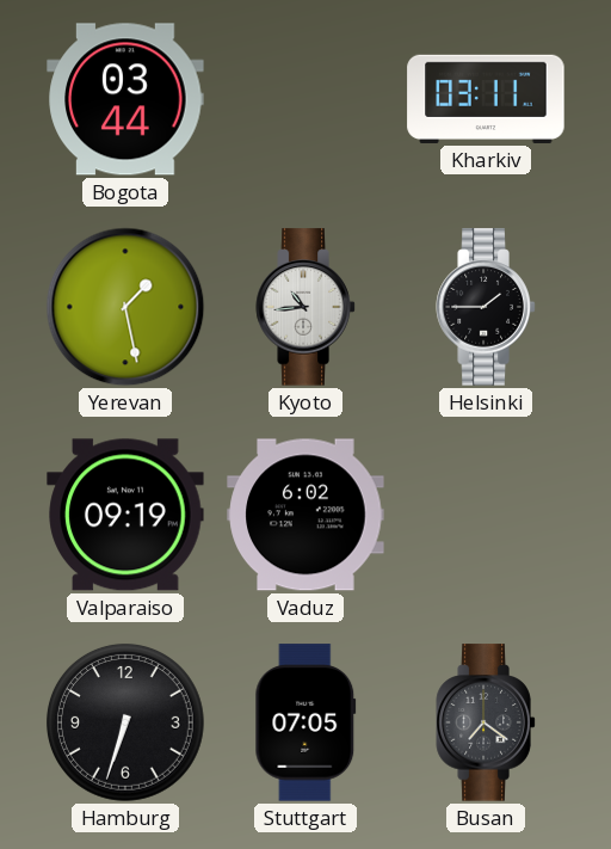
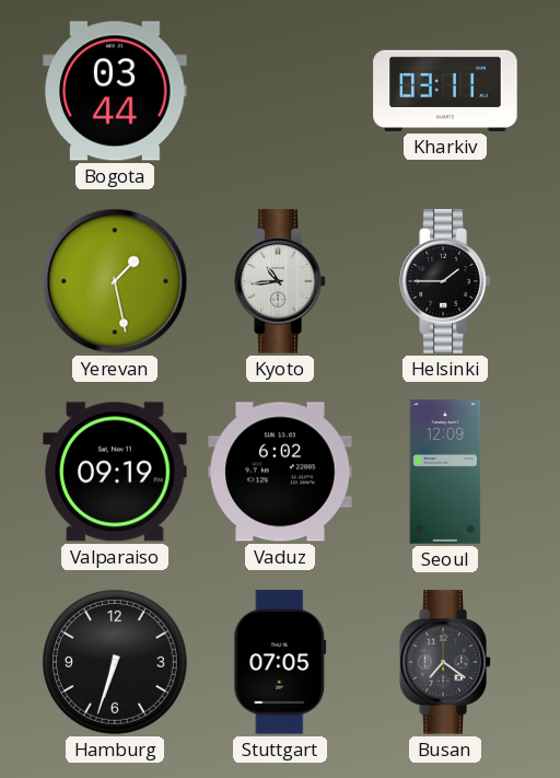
Seoul: none -> 12:09
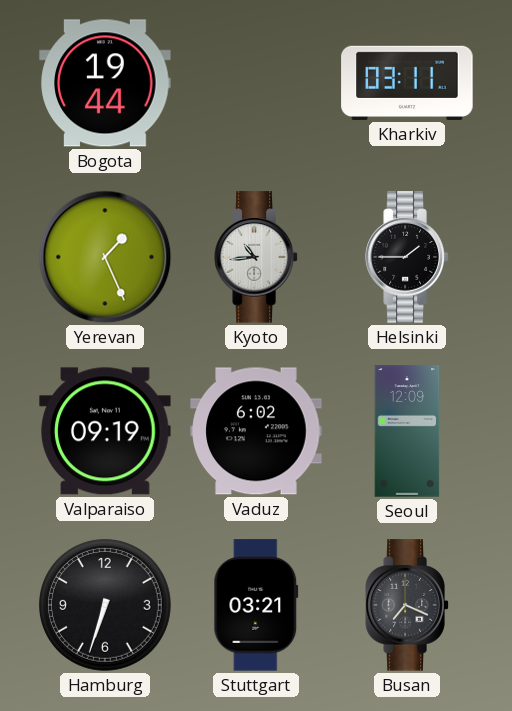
Bogota: 03:44 -> 19:44
Yerevan: 1:28 -> 1:26
Stuttgart: 07:05 -> 03:21
Busan: 7:21 -> 7:19
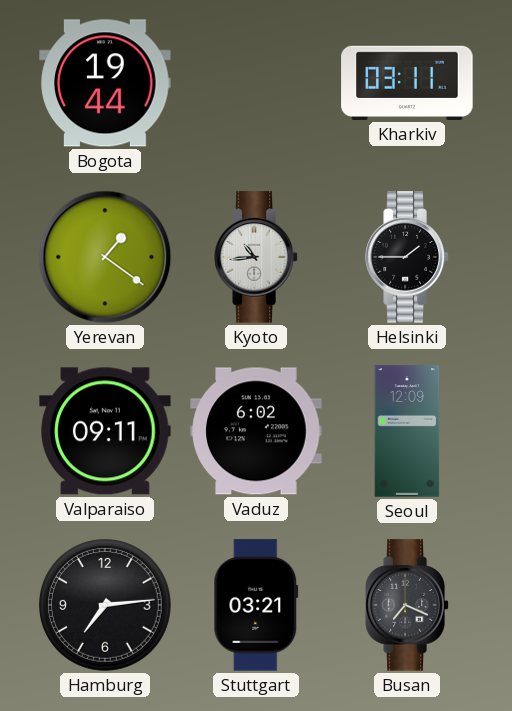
Yerevan: 1:26 -> 1:21
Valparaiso: 09:19 -> 09:11
Hamburg: 6:33 -> 7:14
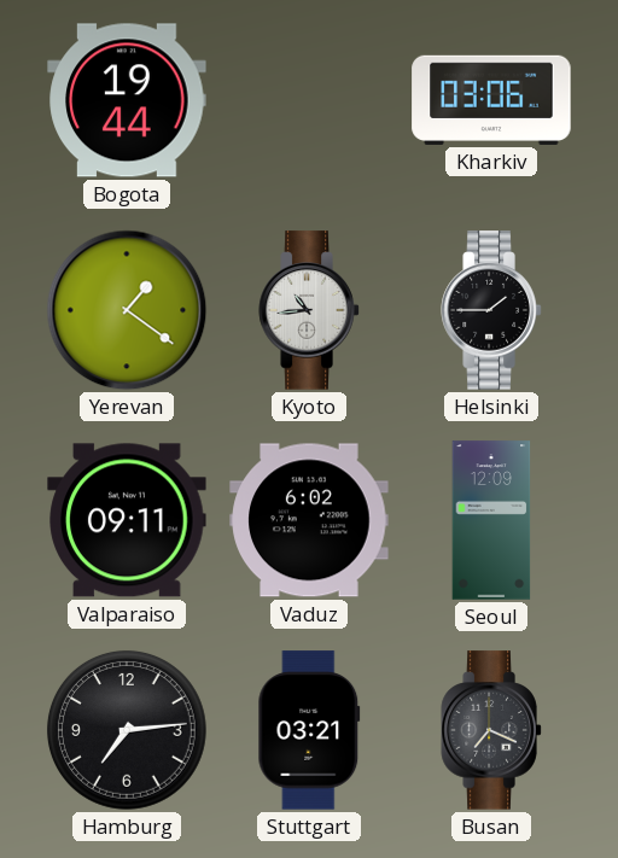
Kharkiv: 03:11 -> 03:06
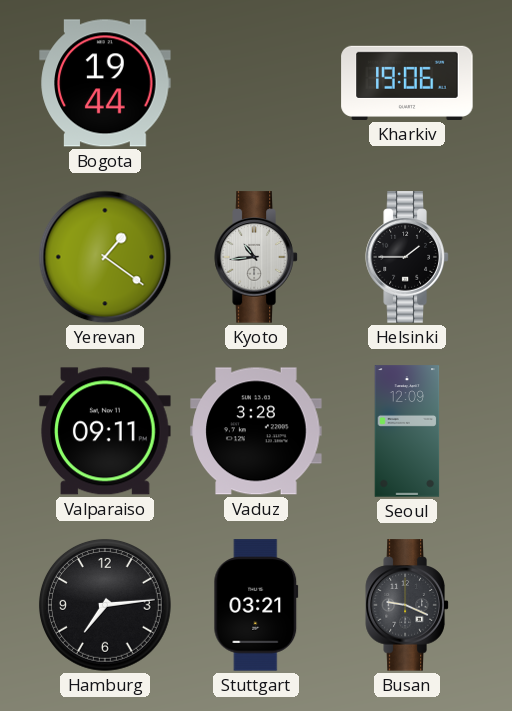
Kharkiv: 03:06 -> 19:06
Vaduz: 6:02 -> 3:28
Busan: 7:19 -> 9:19
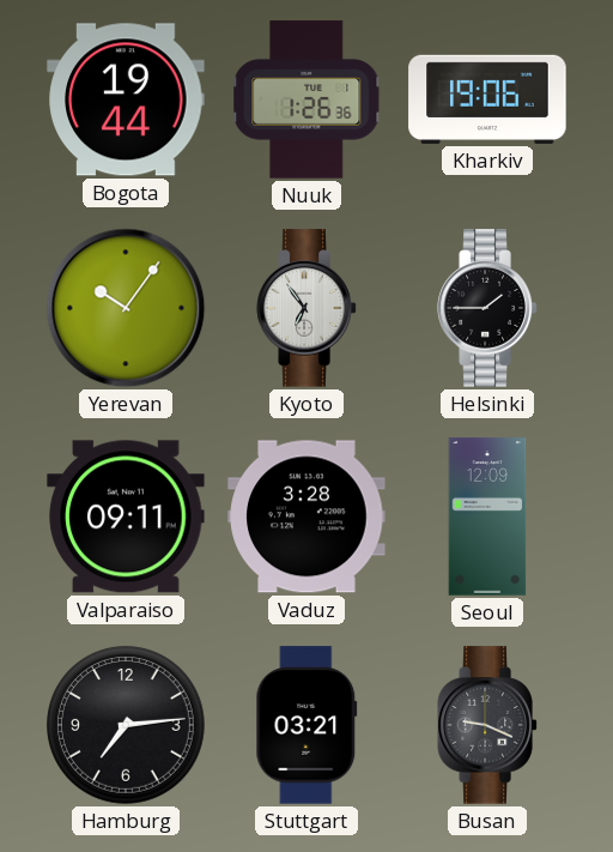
Nuuk: none -> 1:26
Yerevan: 1:21 -> 10:06
Kyoto: 10:44 -> 6:54
